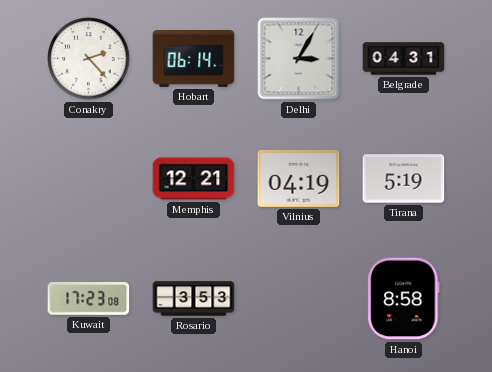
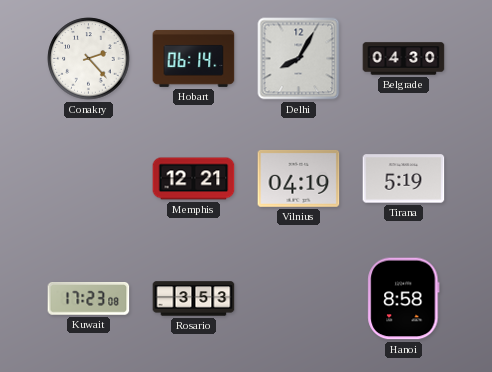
Delhi: 3:05 -> 8:05
Belgrade: 04:31 -> 04:30
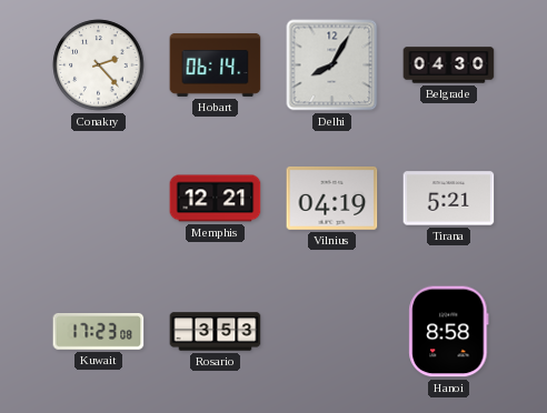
Tirana: 5:19 -> 5:21
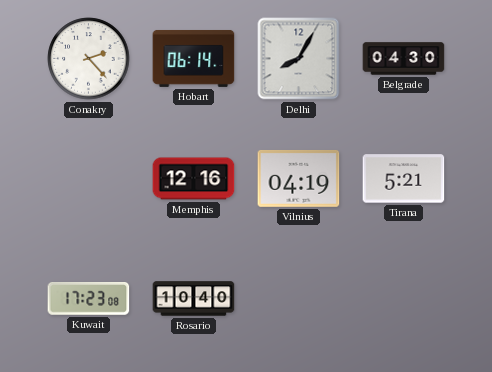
Memphis: 12:21 -> 12:16
Rosario: 3:53 -> 10:40
Hanoi: 8:58 -> none
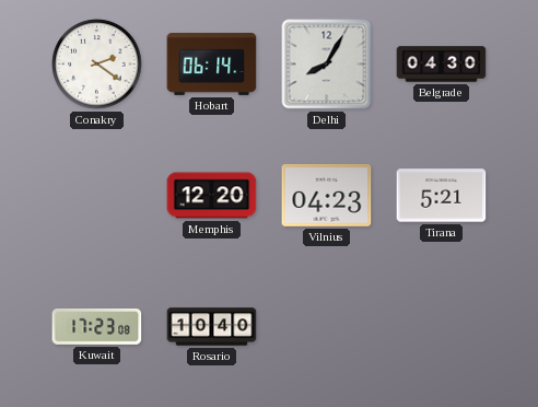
Conakry: 2:23 -> 2:21
Memphis: 12:16 -> 12:20
Vilnius: 04:19 -> 04:23
